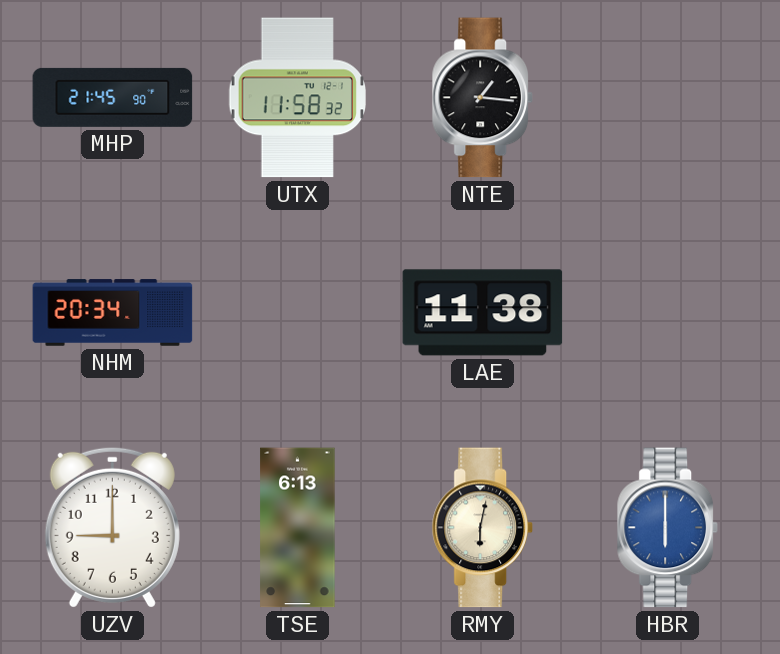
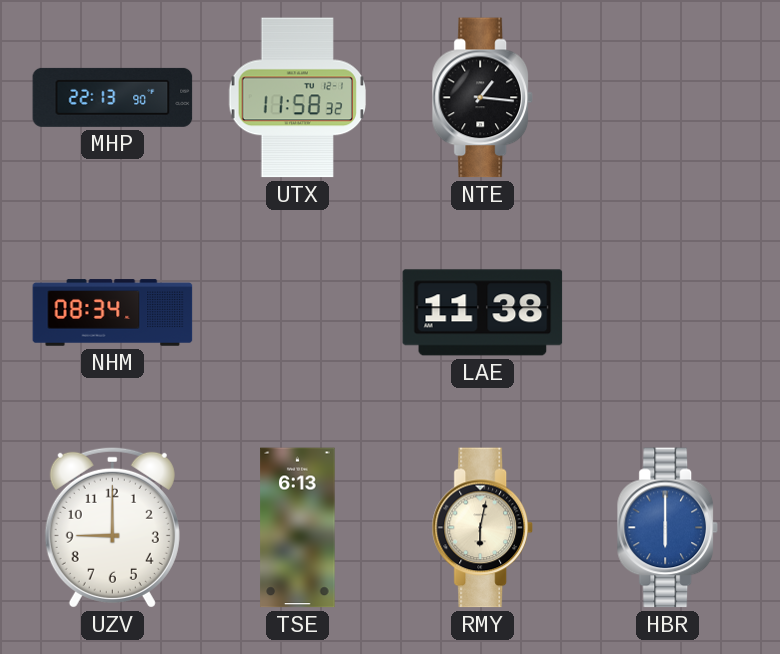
MHP: 21:45 -> 22:13
NHM: 20:34 -> 08:34
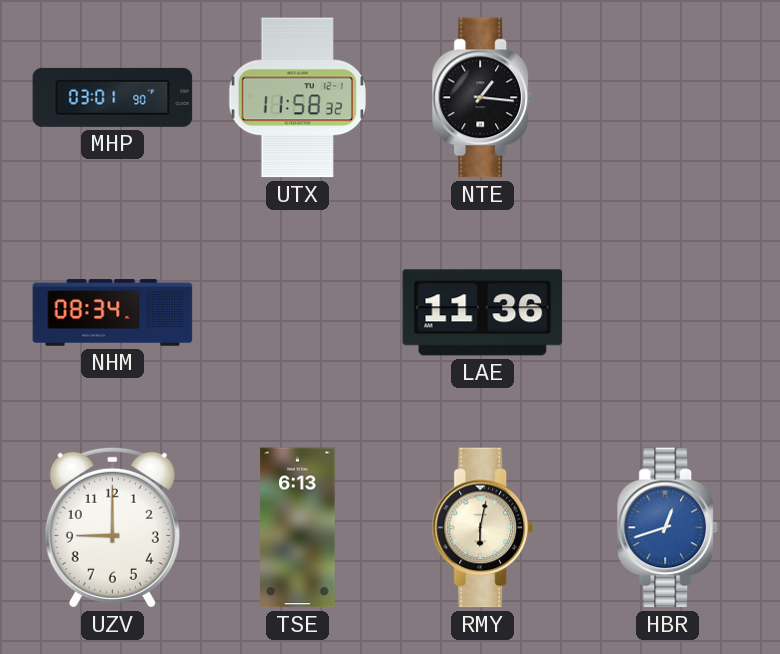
MHP: 22:13 -> 03:01
LAE: 11:38 -> 11:36
HBR: 6:00 -> 12:42
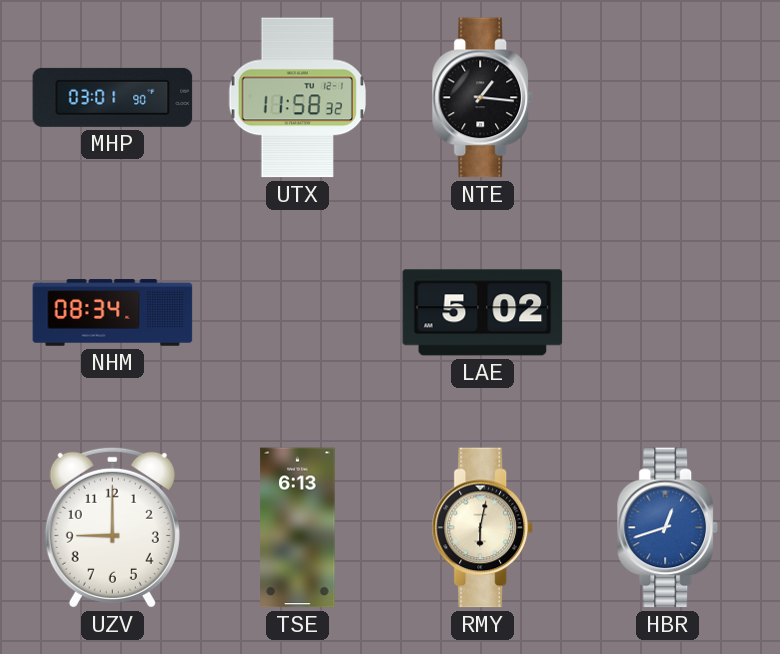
LAE: 11:36 -> 5:02
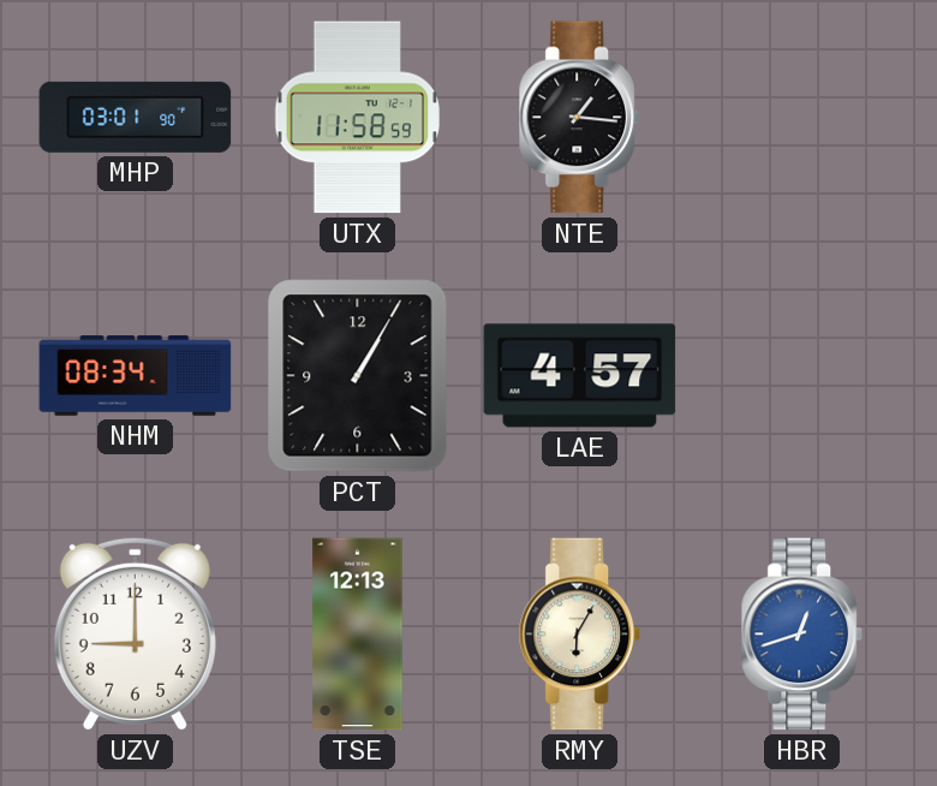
UTX: 11:58:32 -> 11:58:59
PCT: none -> 1:05
LAE: 5:02 -> 4:57
TSE: 6:13 -> 12:13
RMY: 6:02 -> 6:05
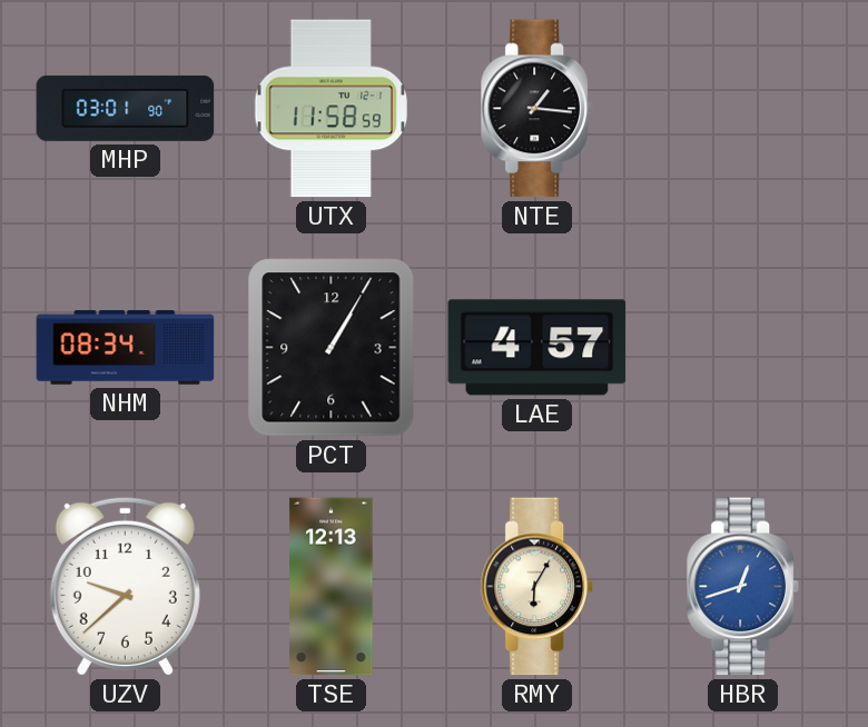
UZV: 9:00 -> 9:38
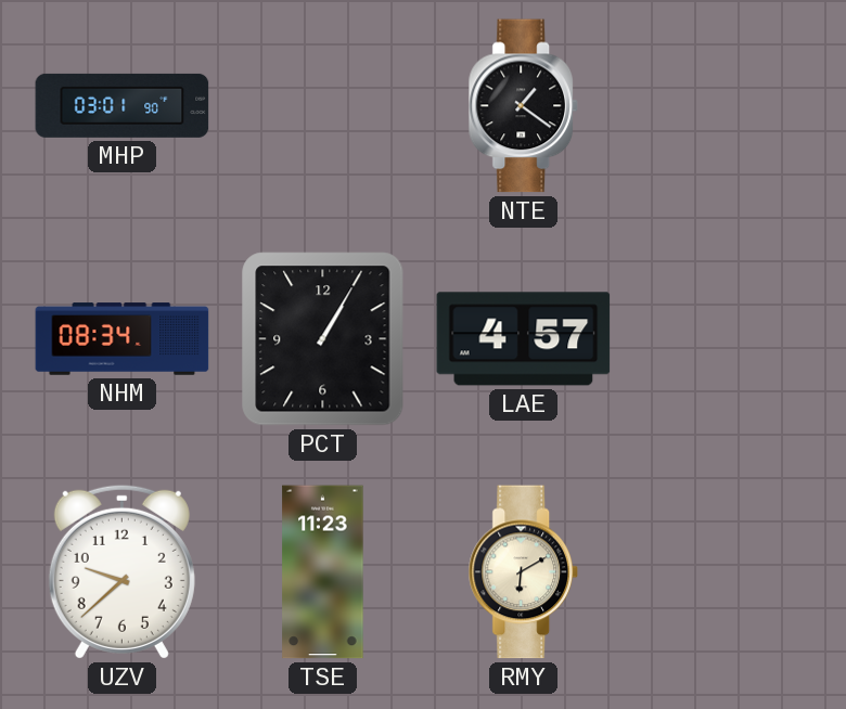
UTX: 11:58 -> none
NTE: 1:16 -> 1:21
TSE: 12:13 -> 11:23
RMY: 6:05 -> 6:10
HBR: 12:42 -> none
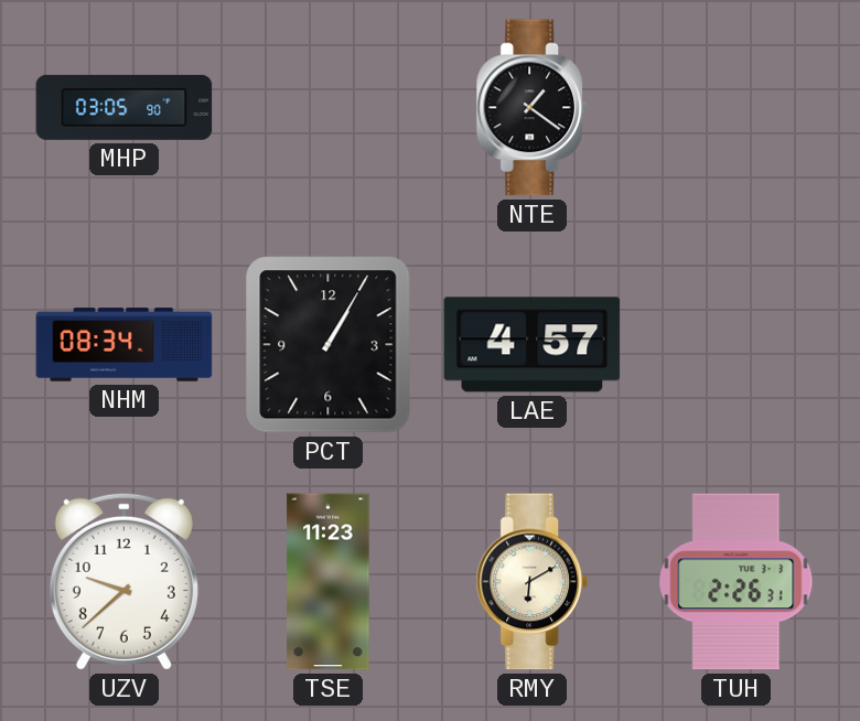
MHP: 03:01 -> 03:05
TUH: none -> 2:26
